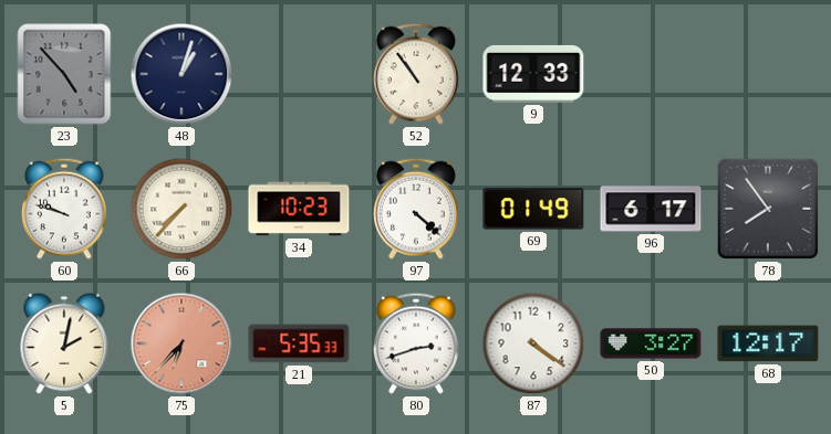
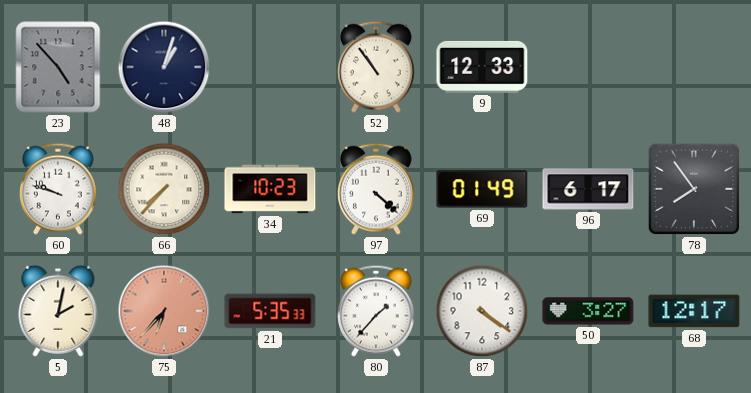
80: 2:42 -> 1:37
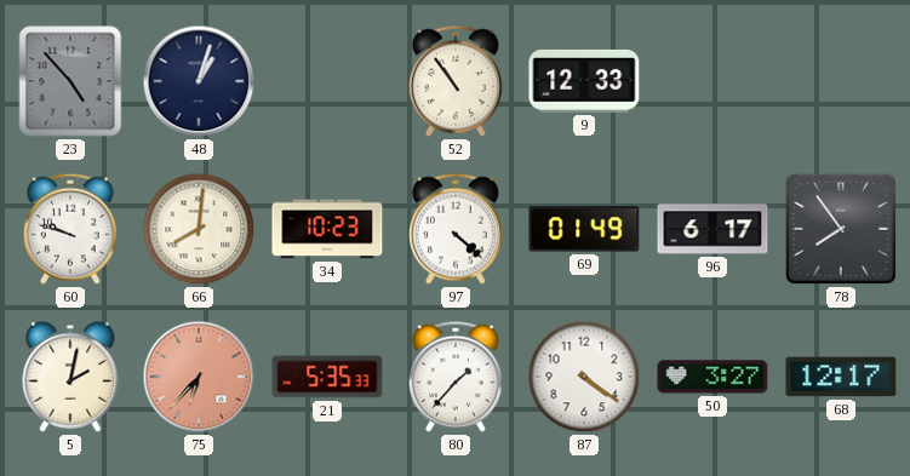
66: 7:37 -> 8:01
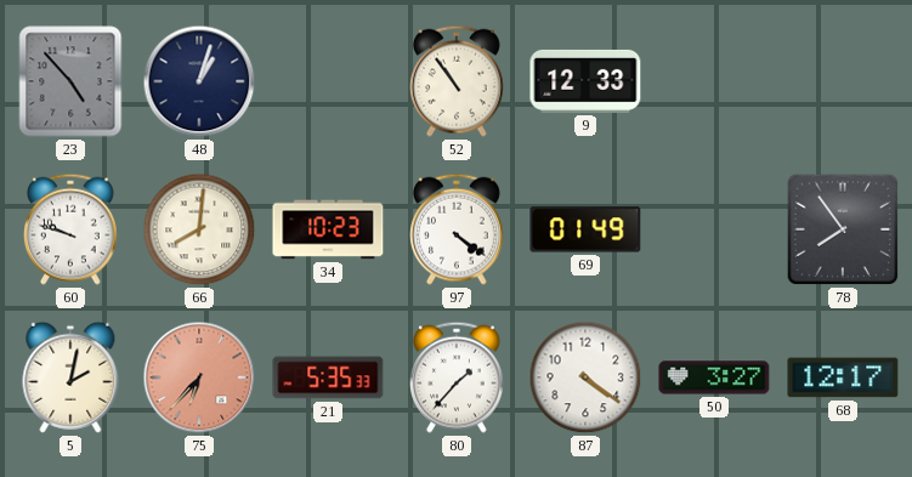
97: 4:22 -> 4:21
96: 6:17 -> none
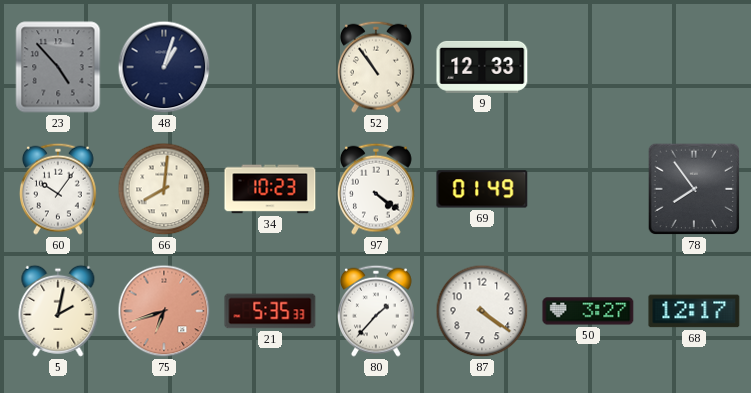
60: 9:48 -> 10:06
75: 6:37 -> 6:42
